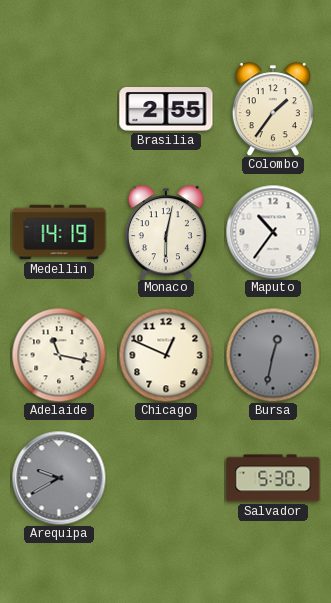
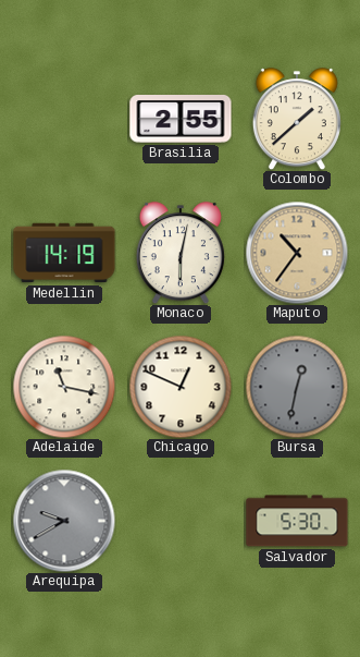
Colombo: 1:36 -> 1:38
Maputo dial: white -> champagne
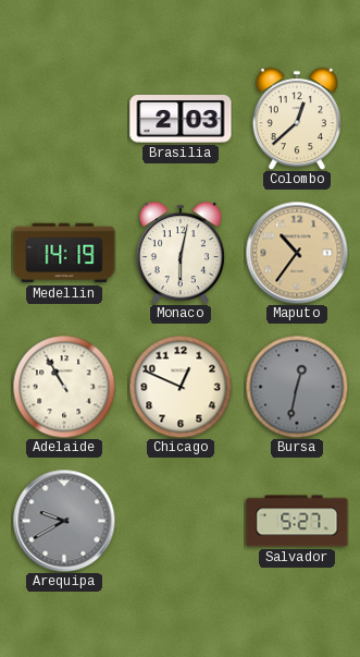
Brasilia: 2:55 -> 2:03
Colombo: 1:38 -> 12:38
Adelaide: 11:17 -> 10:55
Salvador: 5:30 -> 5:27
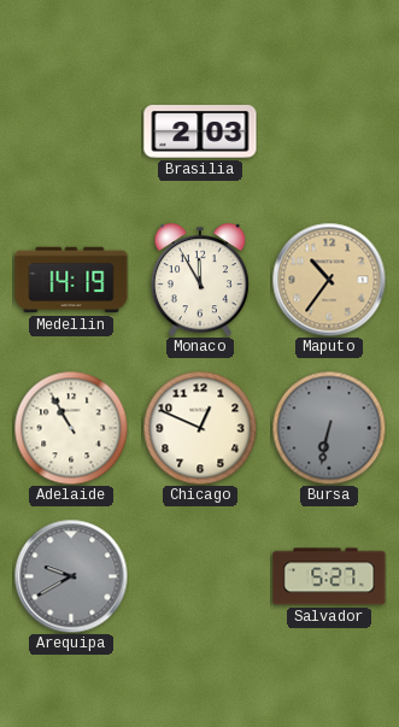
Colombo: 12:38 -> none
Monaco: 6:02 -> 11:55
Bursa: 12:32 -> 6:32
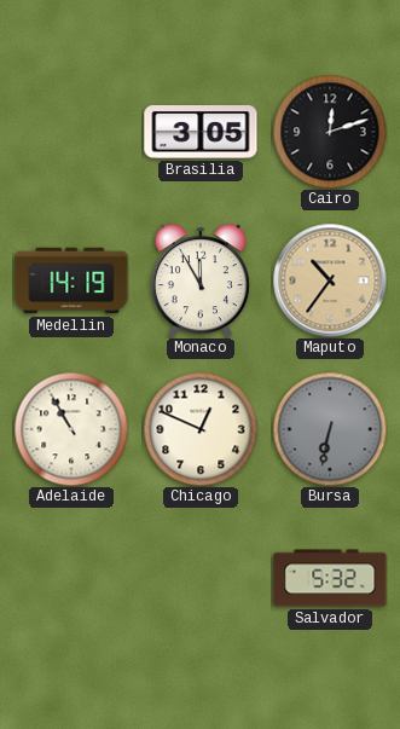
Brasilia: 2:03 -> 3:05
Cairo: none -> 12:12
Arequipa: 9:40 -> none
Salvador: 5:27 -> 5:32
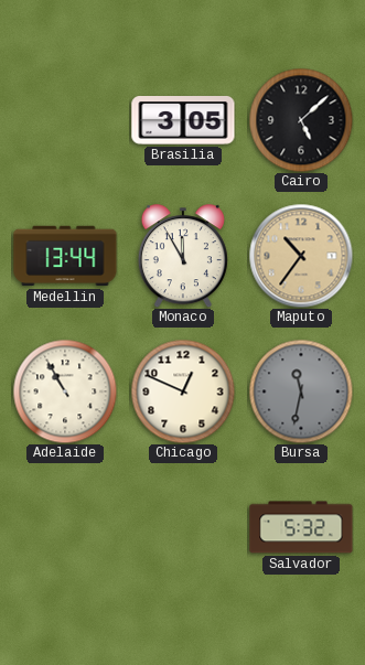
Cairo: 12:12 -> 5:08
Medellin: 14:19 -> 13:44
Bursa: 6:32 -> 11:32
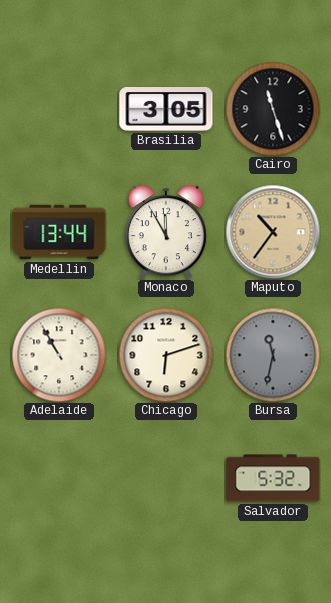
Cairo: 5:08 -> 11:27
Chicago: 12:49 -> 6:12
